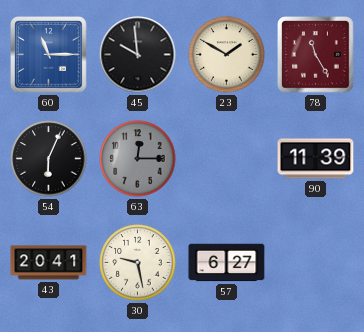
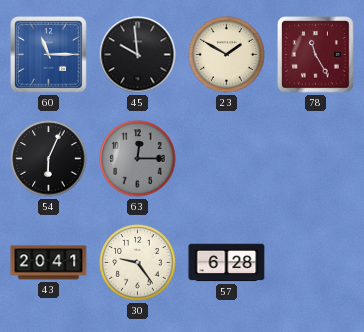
90: 11:39 -> none
30: 9:28 -> 9:24
57: 6:27 -> 6:28
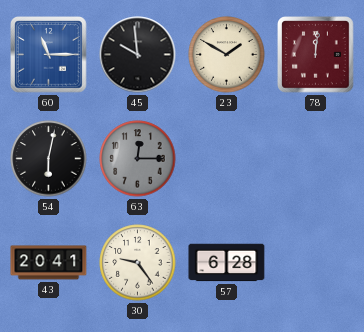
78: 11:25 -> 12:01
54: 6:04 -> 6:02
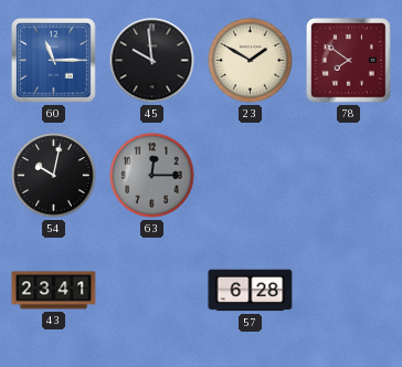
78: 12:01 -> 7:51
54: 6:02 -> 10:02
43: 20:41 -> 23:41
30: 9:24 -> none
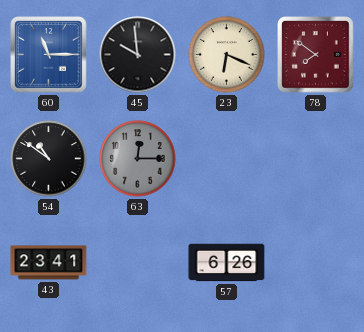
23: 1:50 -> 6:19
54: 10:02 -> 10:51
57: 6:28 -> 6:26
